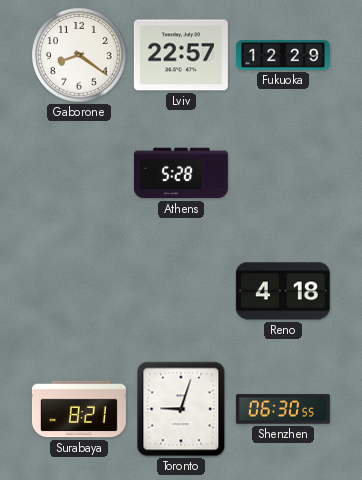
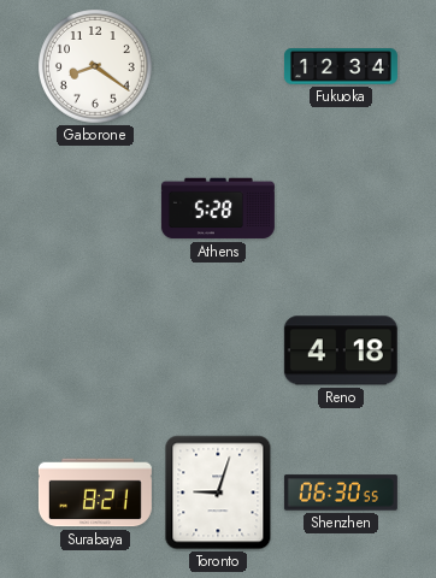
Lviv: 22:57 -> none
Fukuoka: 12:29 -> 12:34
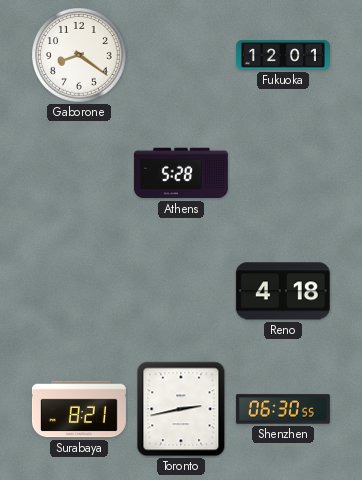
Fukuoka: 12:34 -> 12:01
Toronto: 9:03 -> 2:43
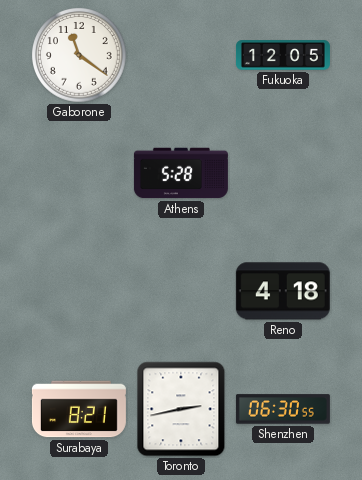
Gaborone: 8:21 -> 11:21
Fukuoka: 12:01 -> 12:05
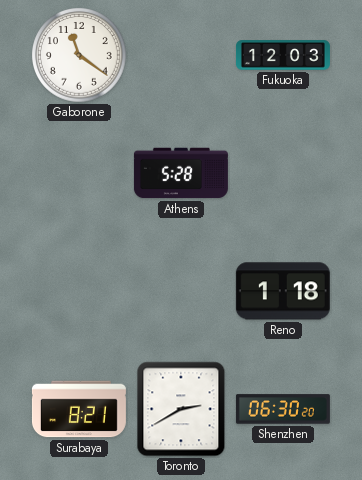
Fukuoka: 12:05 -> 12:03
Reno: 4:18 -> 1:18
Toronto: 2:43 -> 2:40
Shenzhen: 06:30:55 -> 06:30:20
